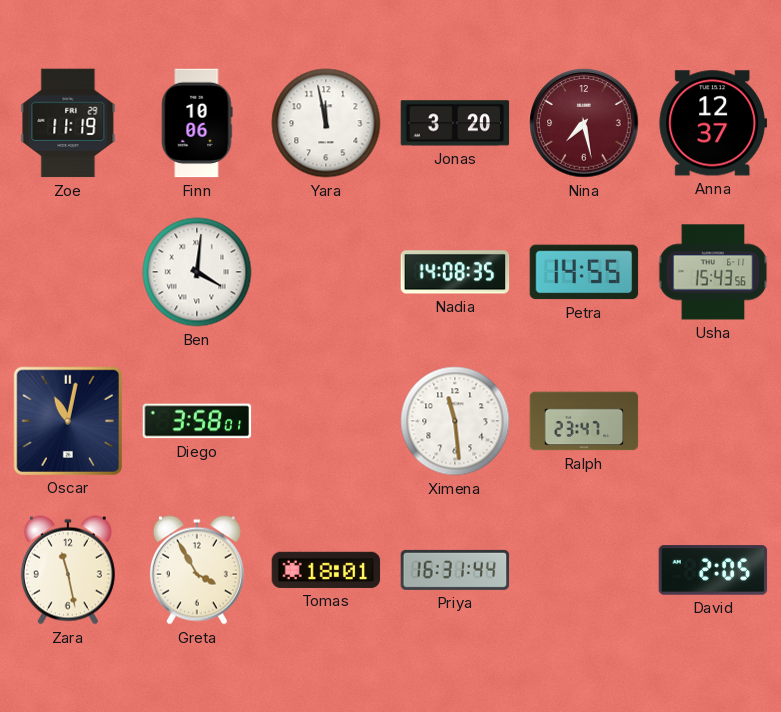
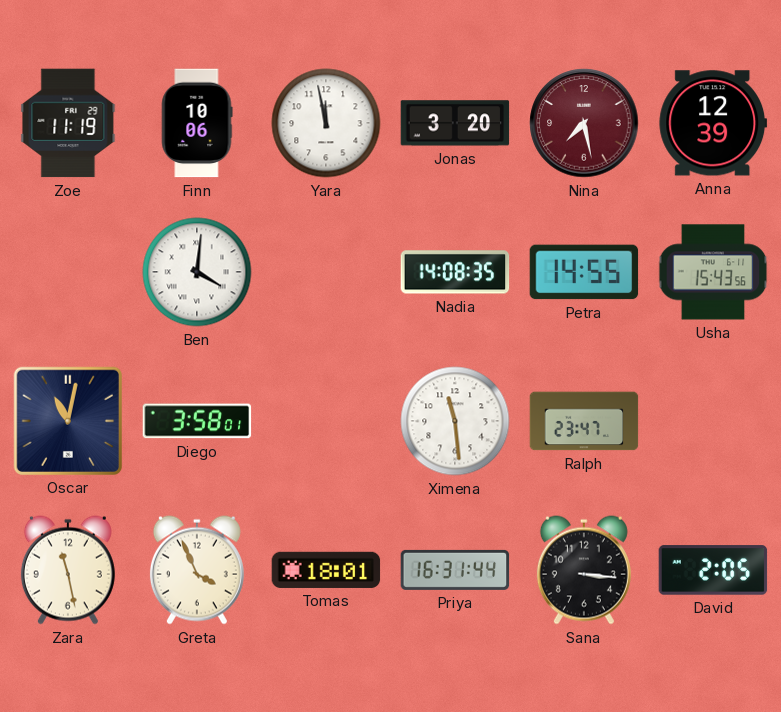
Anna: 12:37 -> 12:39
Greta: 3:55 -> 3:56
Sana: none -> 3:16
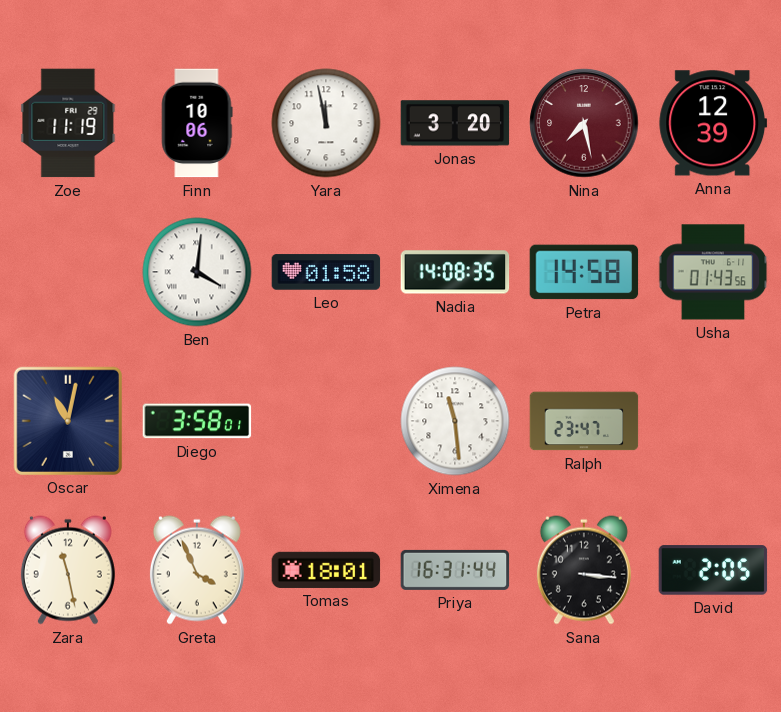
Leo: none -> 01:58
Petra: 14:55 -> 14:58
Usha: 15:43 -> 01:43
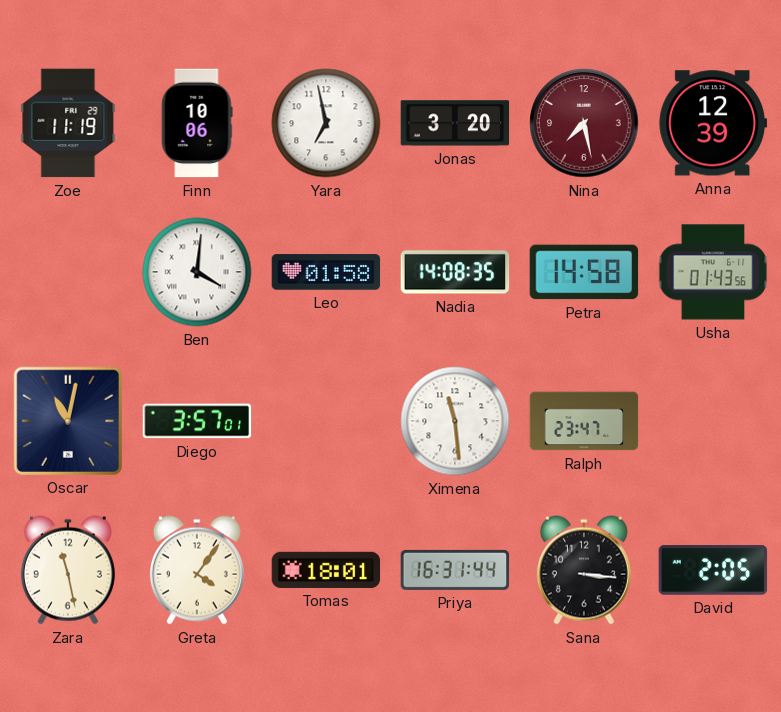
Yara: 11:58 -> 6:58
Diego: 3:58 -> 3:57
Greta: 3:56 -> 4:06
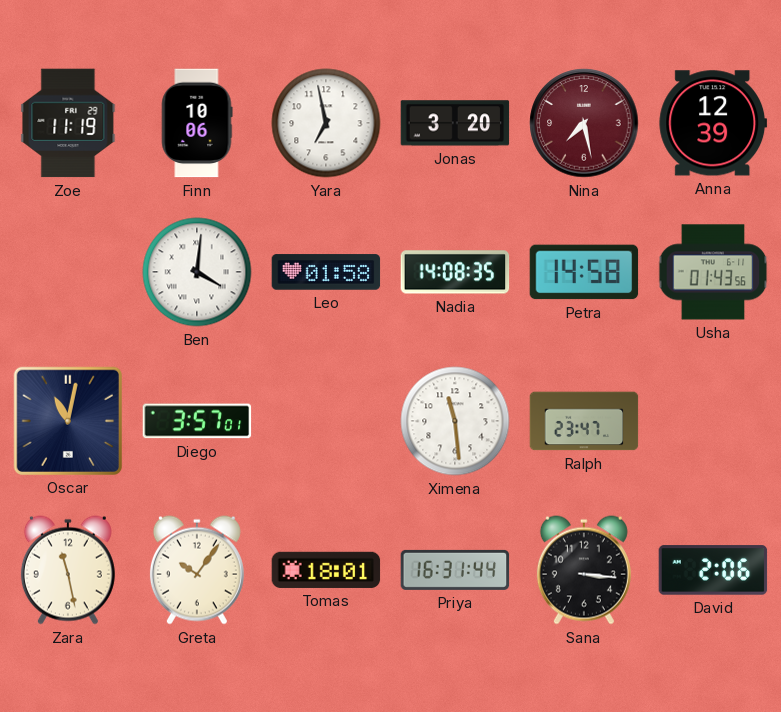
Greta: 4:06 -> 10:06
David: 2:05 -> 2:06
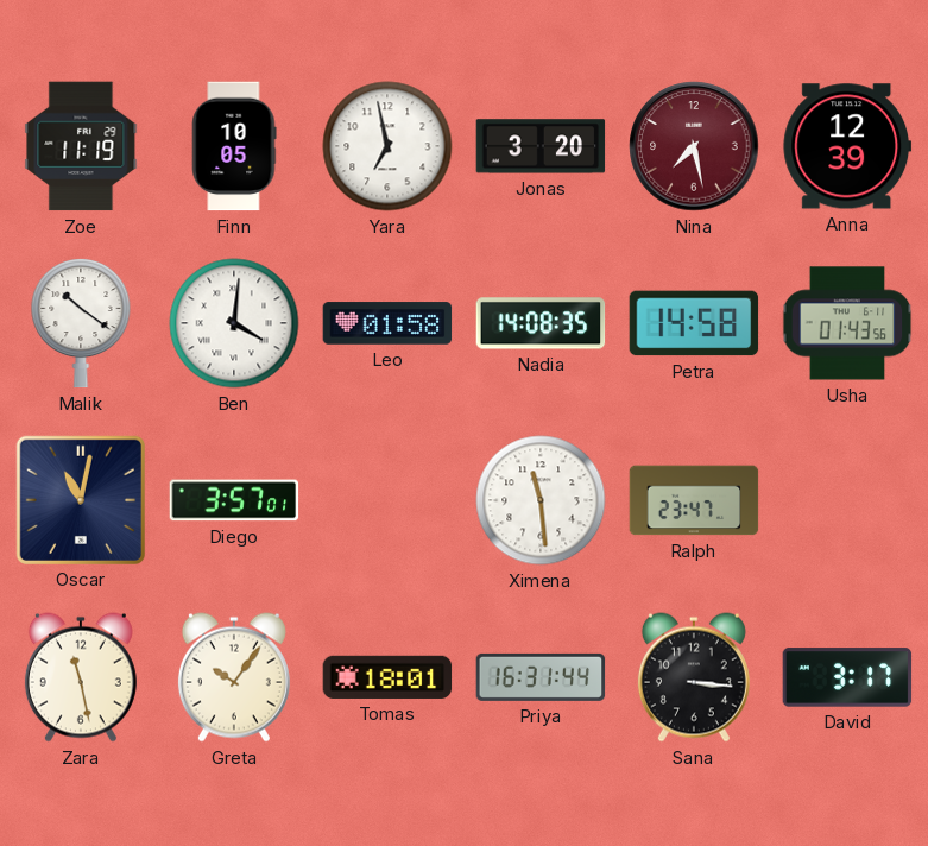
Finn: 10:06 -> 10:05
Malik: none -> 10:21
David: 2:06 -> 3:17
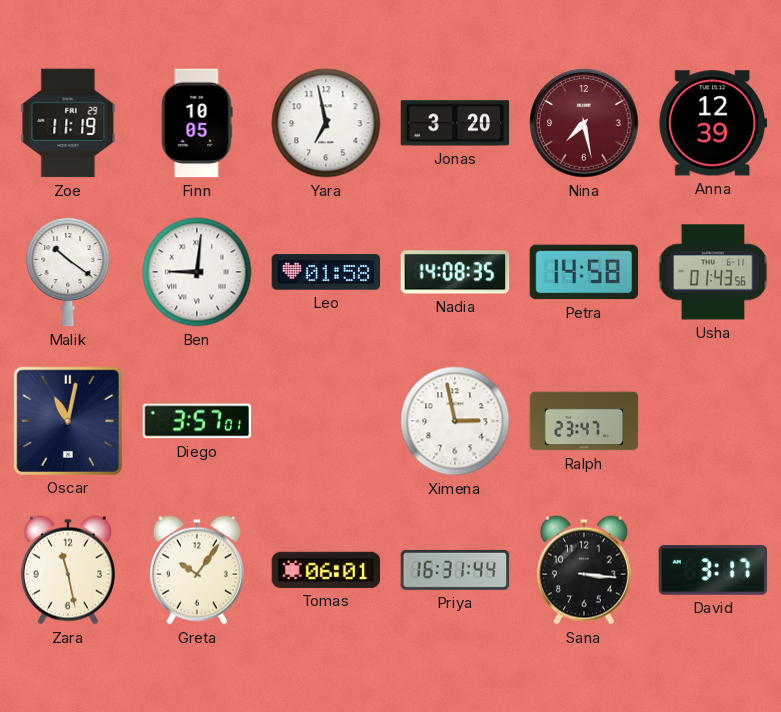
Ben: 4:01 -> 9:01
Ximena: 11:29 -> 2:58
Tomas: 18:01 -> 06:01
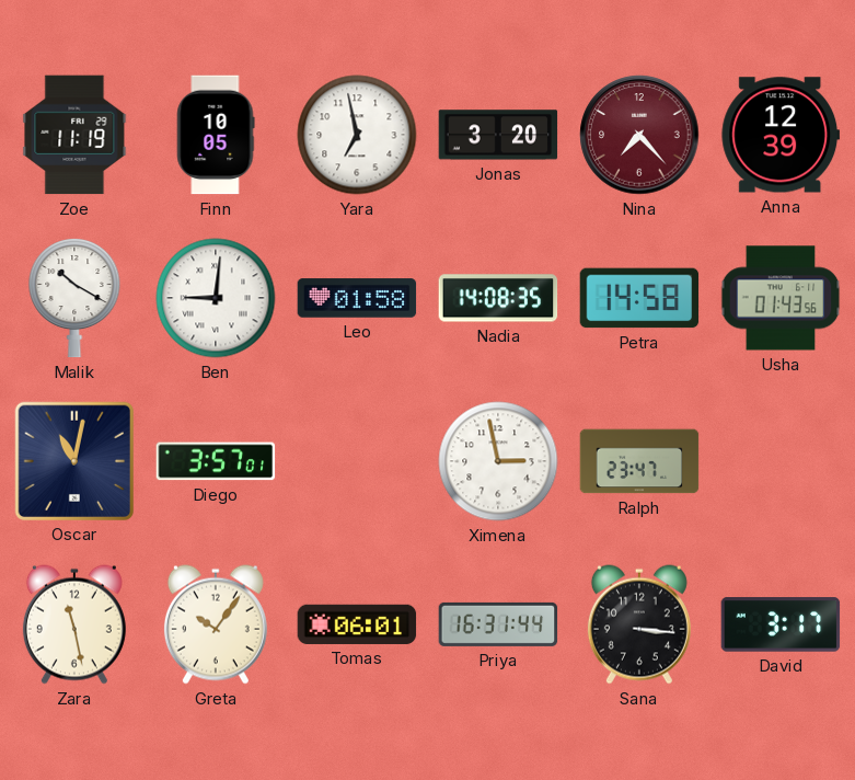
Nina: 7:28 -> 7:23
Malik: 10:21 -> 10:20
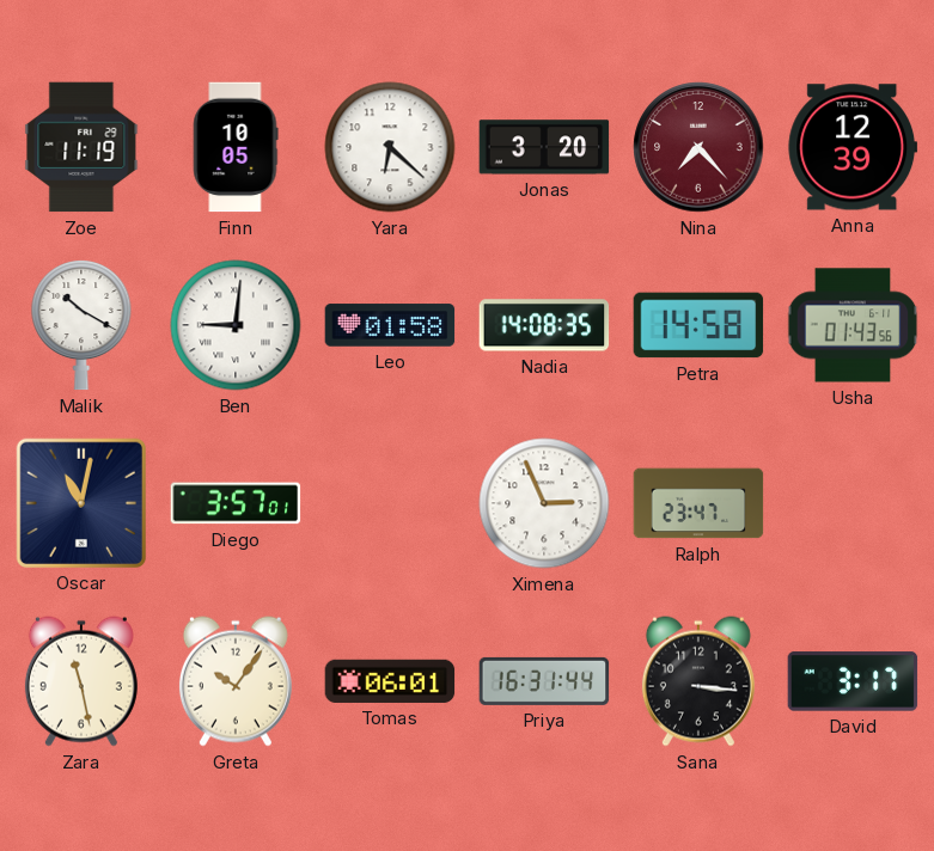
Yara: 6:58 -> 6:22
Ximena: 2:58 -> 2:56
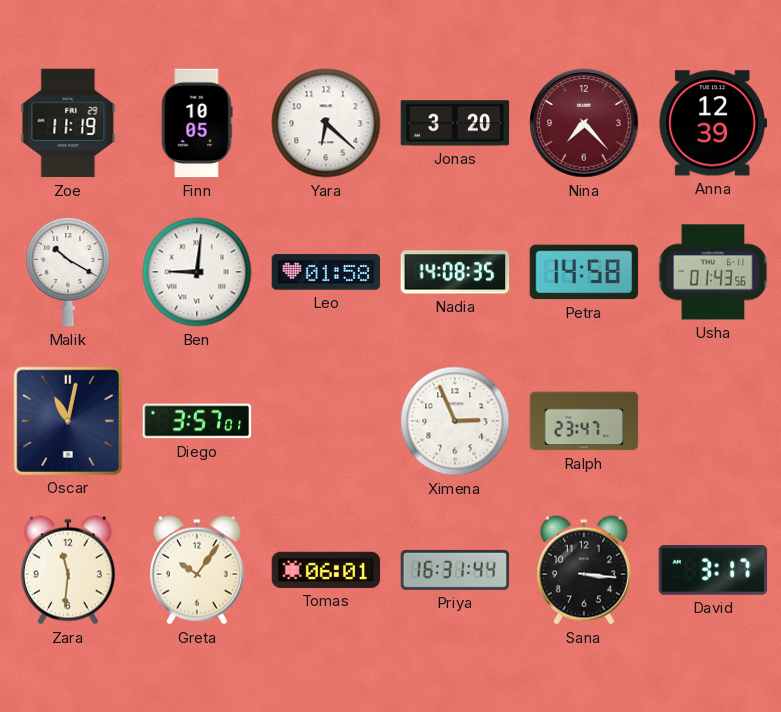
Zara: 11:28 -> 11:31
